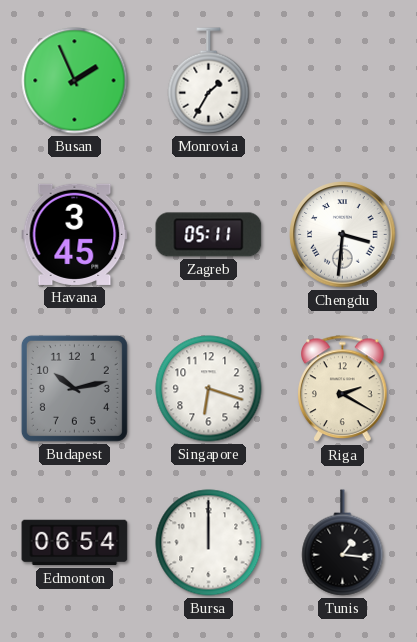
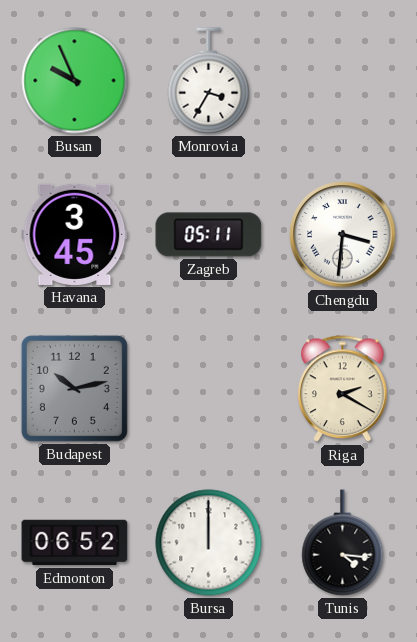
Busan: 1:56 -> 9:56
Monrovia: 1:35 -> 3:35
Singapore: 6:18 -> none
Edmonton: 06:54 -> 06:52
Tunis: 1:16 -> 4:16
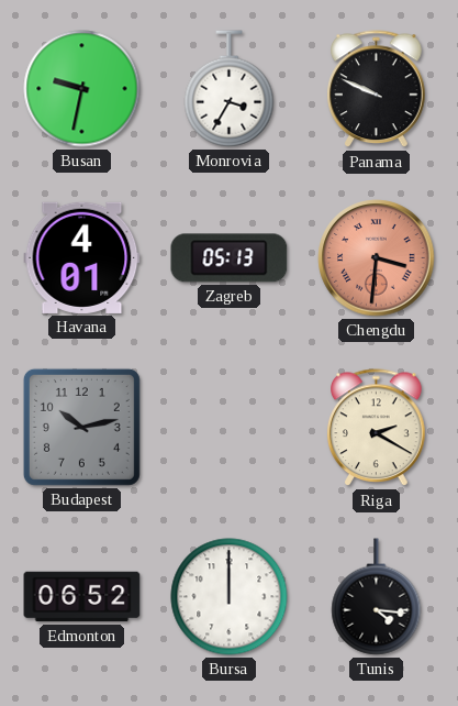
Busan: 9:56 -> 9:32
Panama: none -> 9:49
Havana: 3:45 -> 4:01
Zagreb: 05:11 -> 05:13
Chengdu dial: white -> salmon
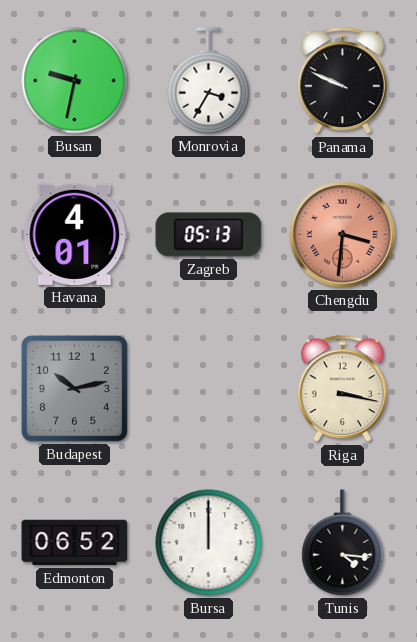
Riga: 2:20 -> 3:17
